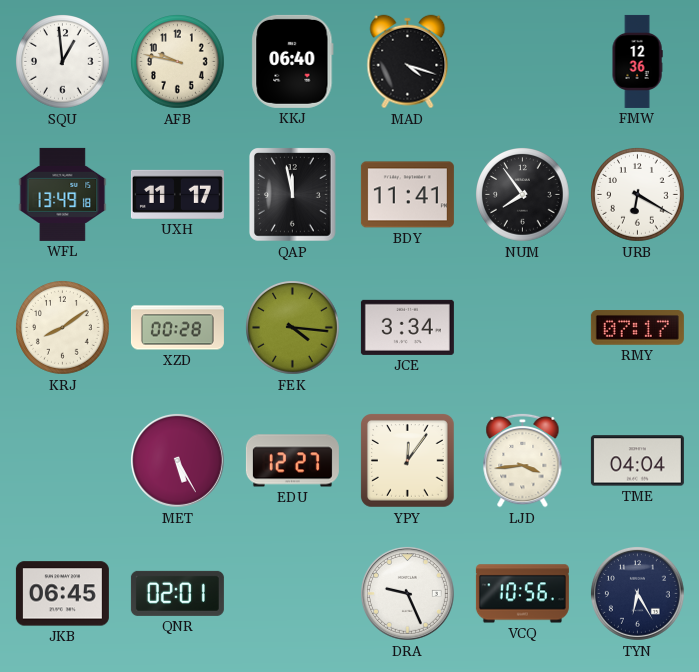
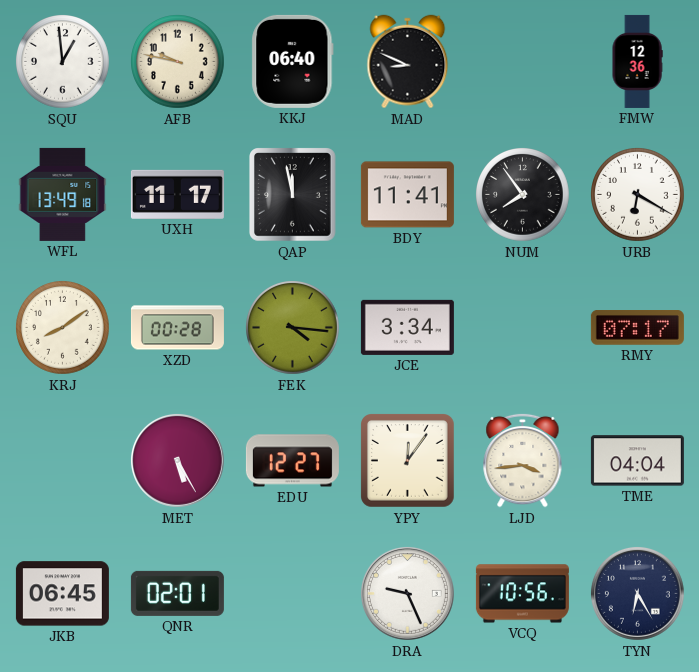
MAD: 4:18 -> 8:49
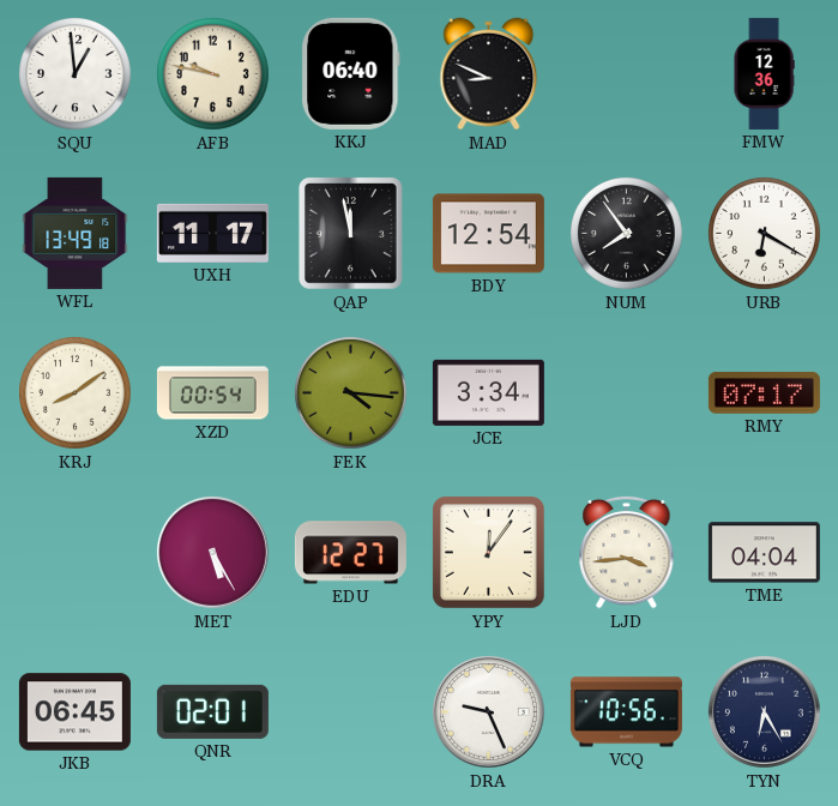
BDY: 11:41 -> 12:54
XZD: 00:28 -> 00:54
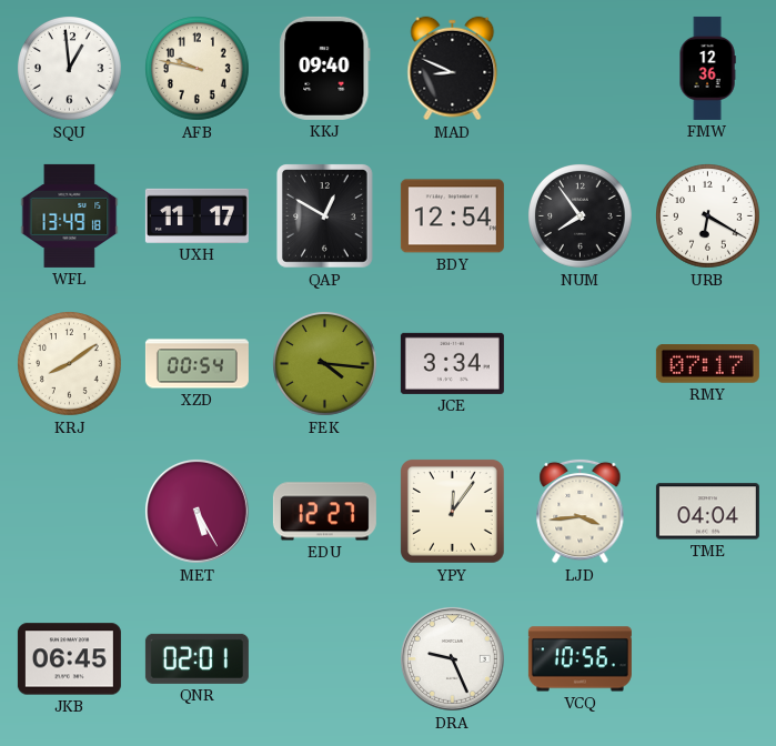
KKJ: 06:40 -> 09:40
QAP: 11:58 -> 12:50
TYN: 6:25 -> none
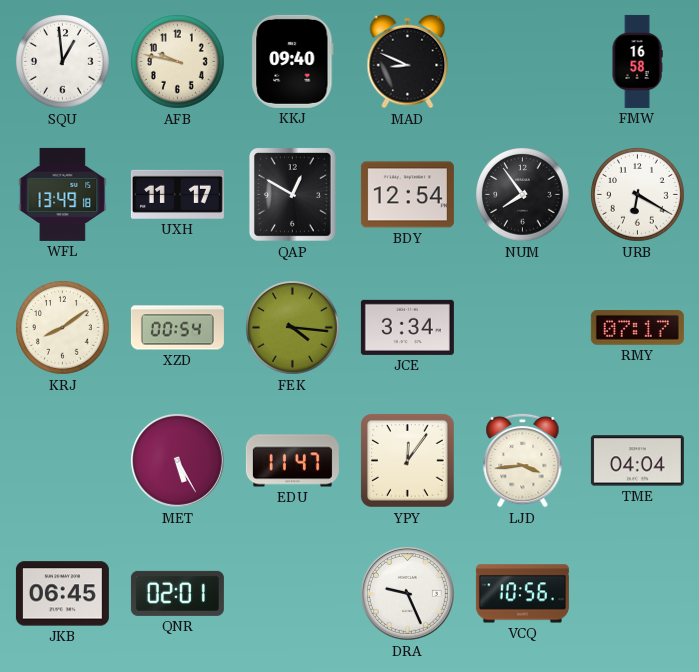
FMW: 12:36 -> 16:58
EDU: 12:27 -> 11:47
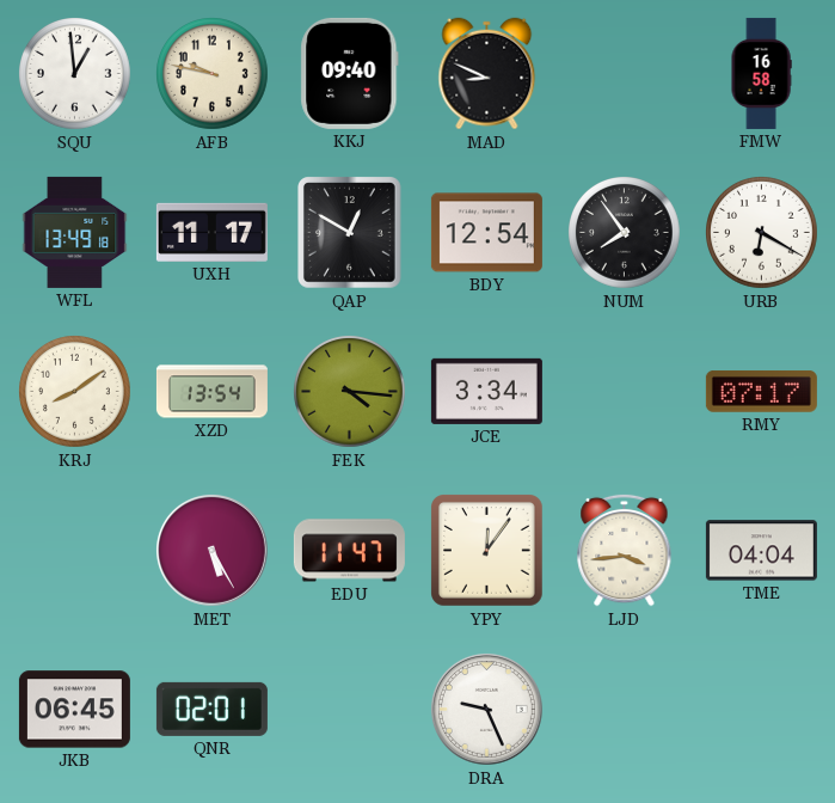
XZD: 00:54 -> 13:54
VCQ: 10:56 -> none
